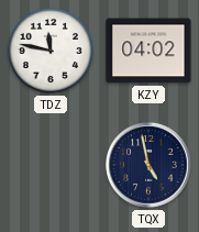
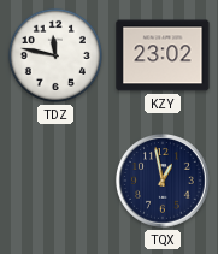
KZY: 04:02 -> 23:02
TQX: 4:58 -> 12:58
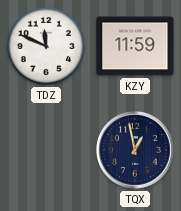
TDZ: 11:47 -> 11:49
KZY: 23:02 -> 11:59
